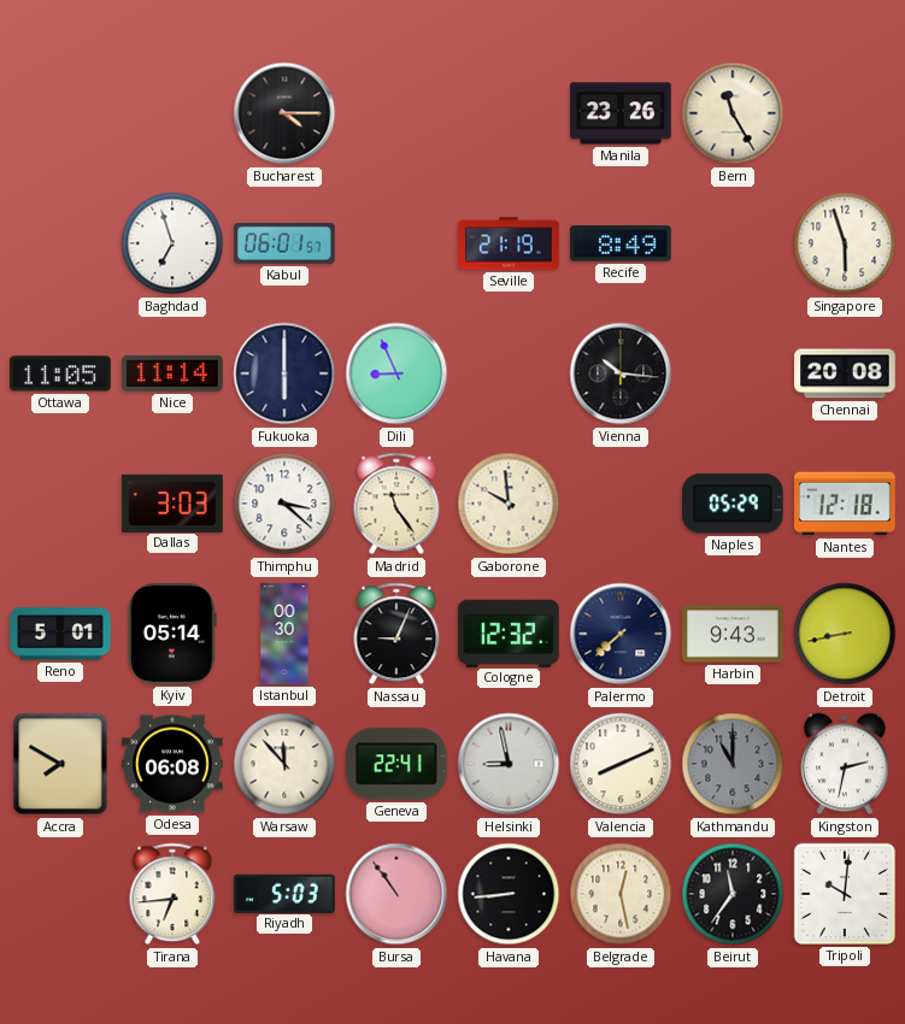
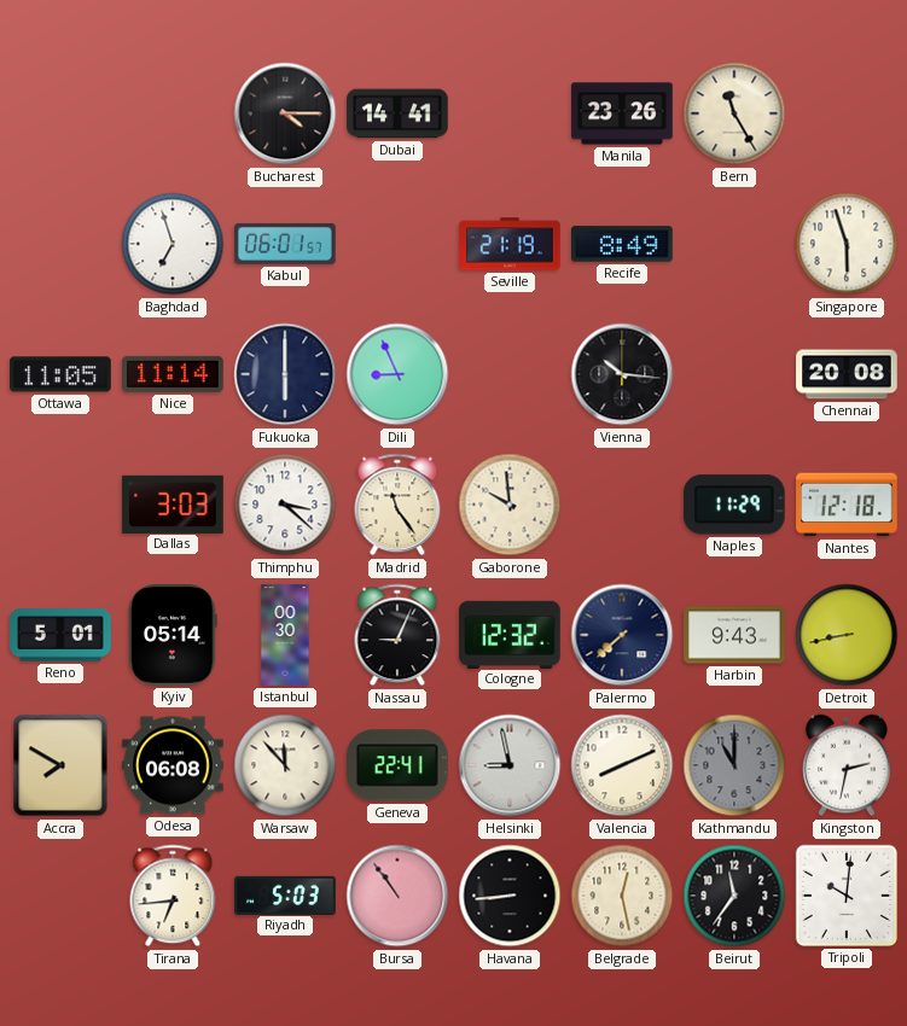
Dubai: none -> 14:41
Naples: 05:29 -> 11:29
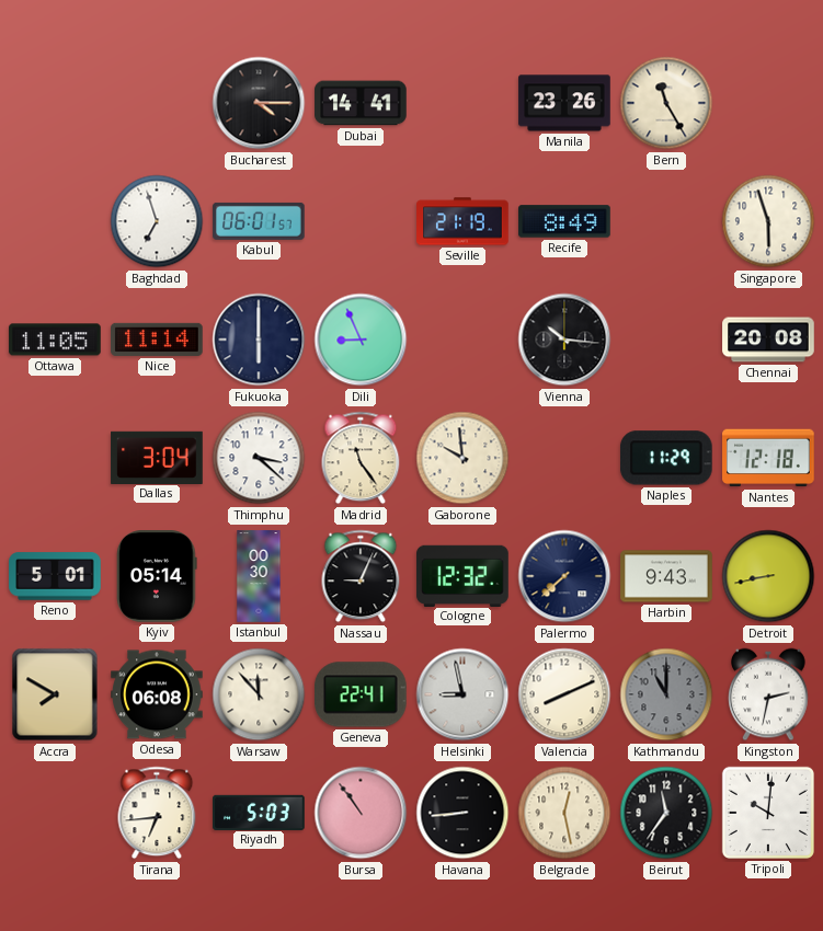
Dallas: 3:03 -> 3:04
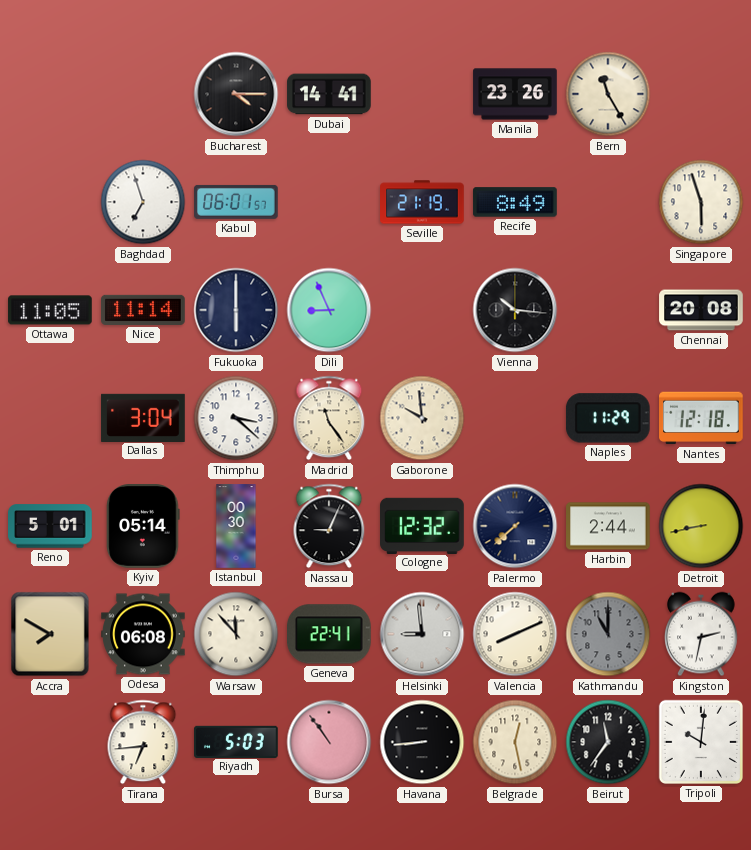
Harbin: 9:43 -> 2:44
Helsinki: 8:58 -> 8:59
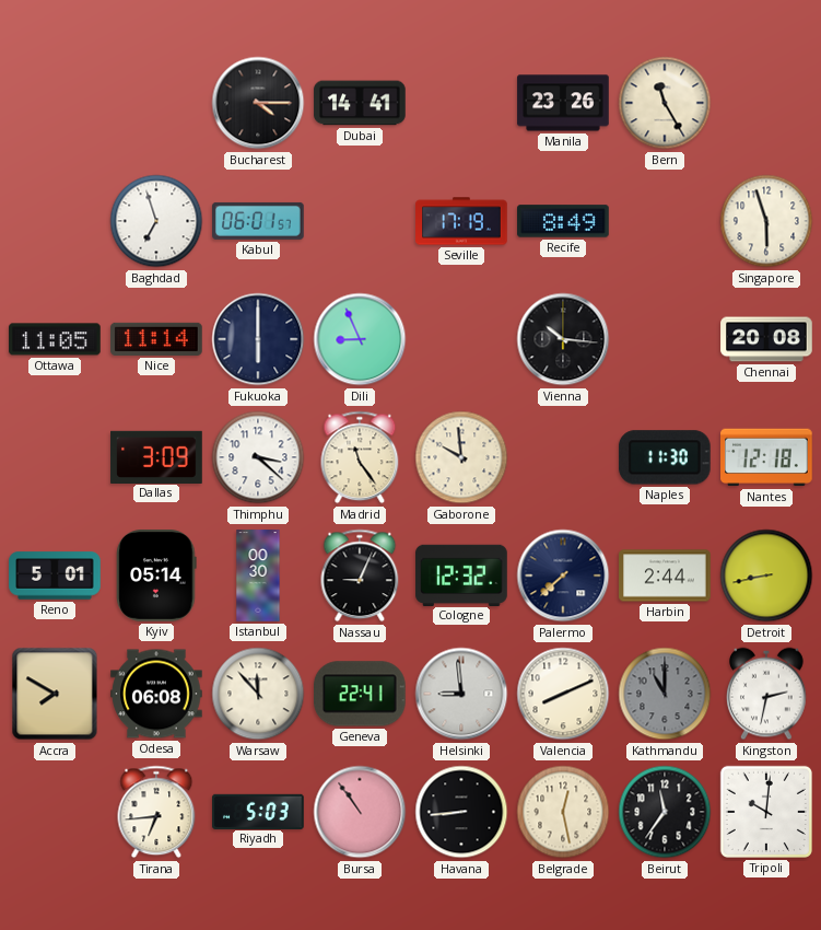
Seville: 21:19 -> 17:19
Dallas: 3:04 -> 3:09
Naples: 11:29 -> 11:30
